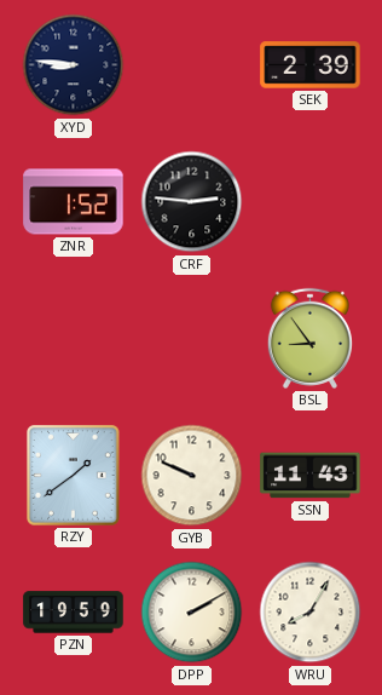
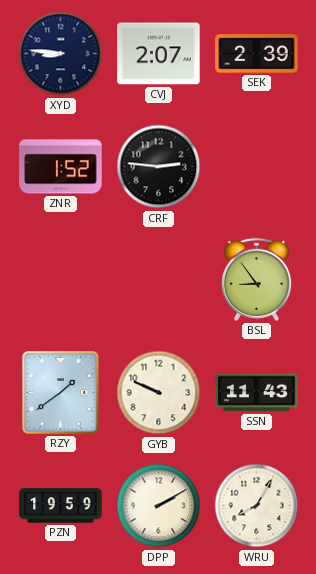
CVJ: none -> 2:07
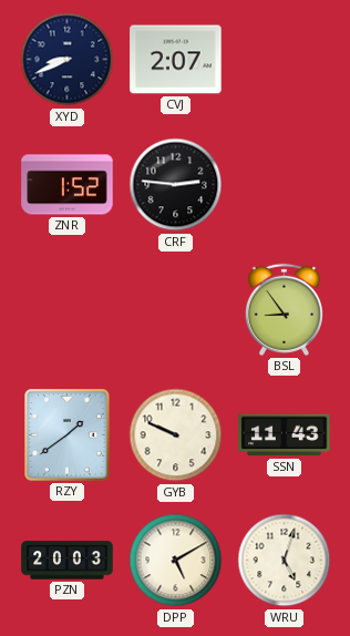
XYD: 8:46 -> 8:41
SEK: 2:39 -> none
PZN: 19:59 -> 20:03
DPP: 2:10 -> 5:10
WRU: 8:05 -> 5:03
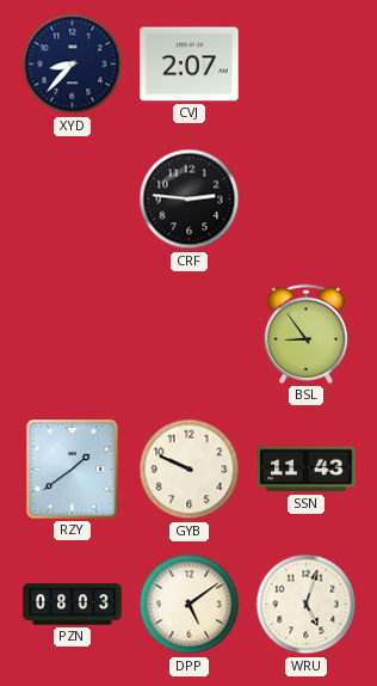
XYD: 8:41 -> 8:37
ZNR: 1:52 -> none
PZN: 20:03 -> 08:03
DPP: 5:10 -> 5:09
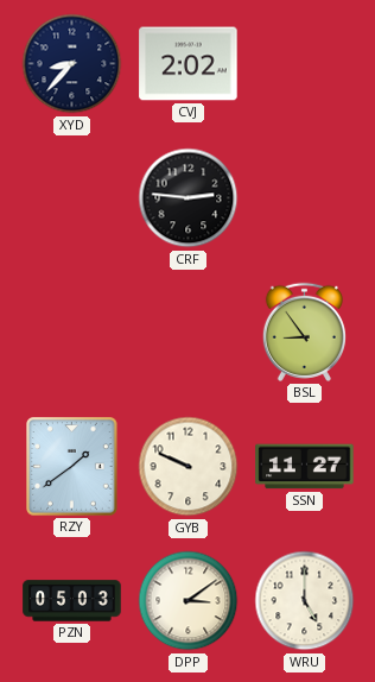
CVJ: 2:07 -> 2:02
SSN: 11:43 -> 11:27
PZN: 08:03 -> 05:03
DPP: 5:09 -> 3:09
WRU: 5:03 -> 5:00
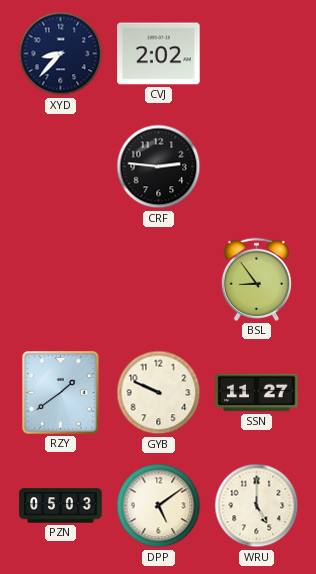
DPP: 3:09 -> 5:09
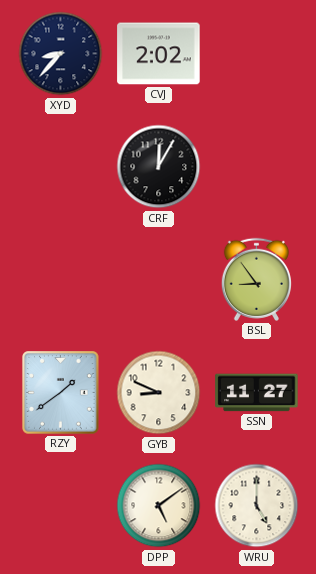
CRF: 2:46 -> 12:05
GYB: 9:49 -> 8:49
PZN: 05:03 -> none
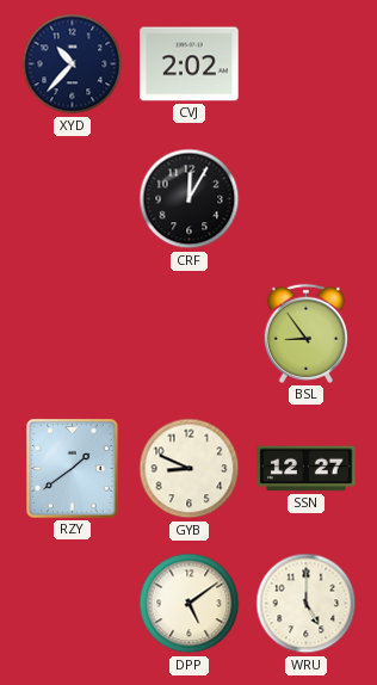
XYD: 8:37 -> 10:37
SSN: 11:27 -> 12:27
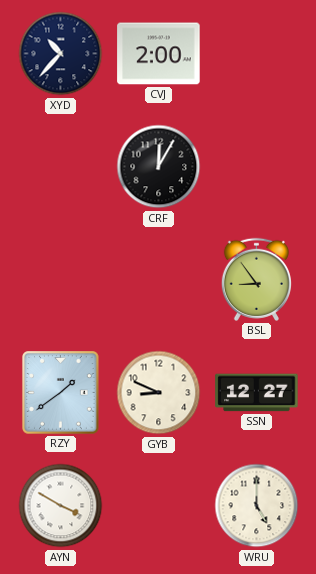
CVJ: 2:02 -> 2:00
AYN: none -> 3:50
DPP: 5:09 -> none
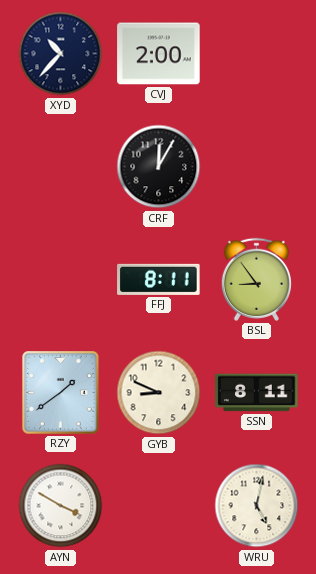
FFJ: none -> 8:11
SSN: 12:27 -> 8:11
WRU: 5:00 -> 5:02
